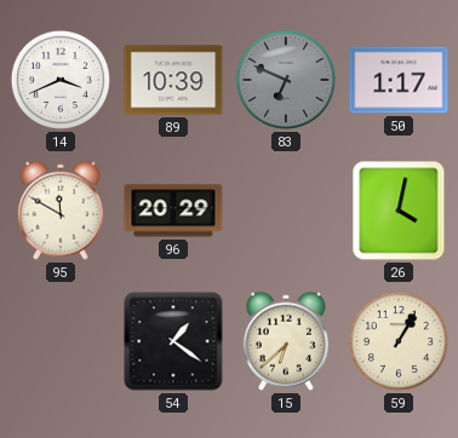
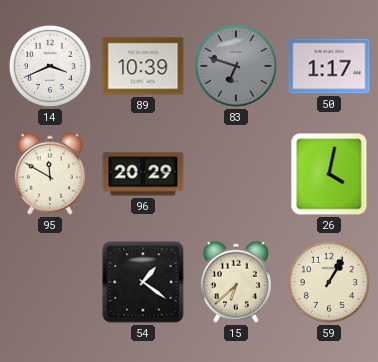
83: 6:49 -> 6:48
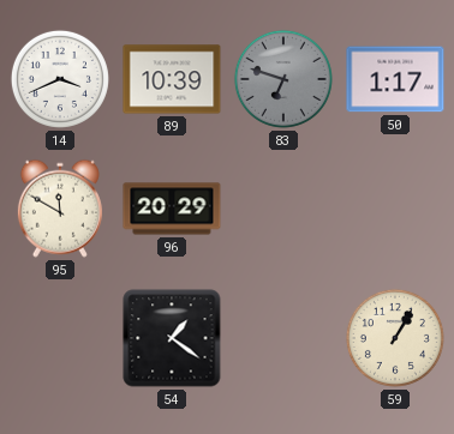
26: 4:02 -> none
15: 6:38 -> none
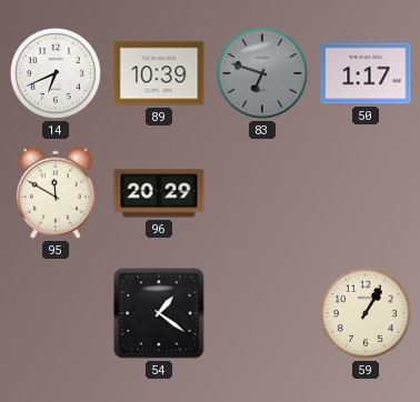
14: 3:41 -> 6:41
